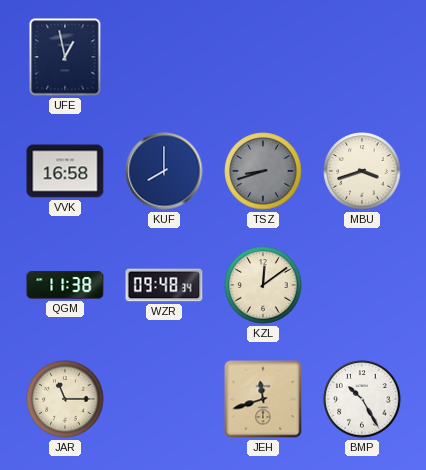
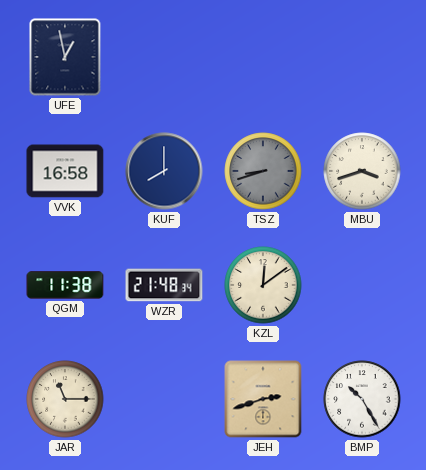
WZR: 09:48 -> 21:48
JEH: 11:42 -> 2:42
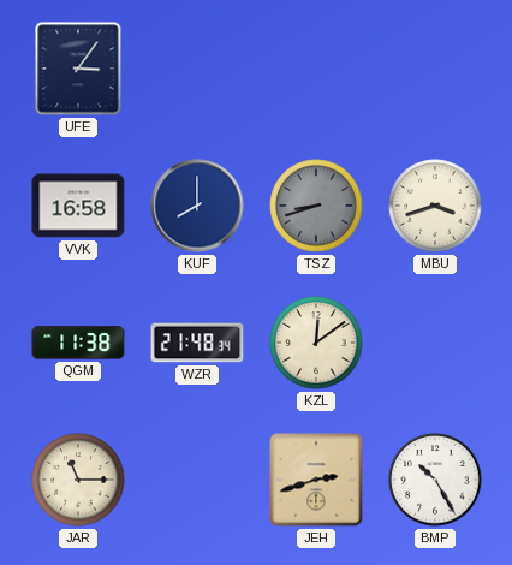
UFE: 12:58 -> 3:06
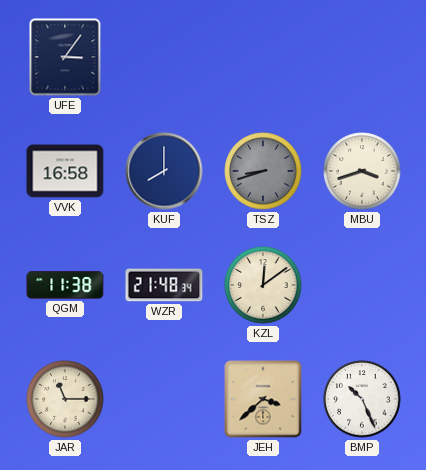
JEH: 2:42 -> 3:38
BMP: 10:25 -> 10:26
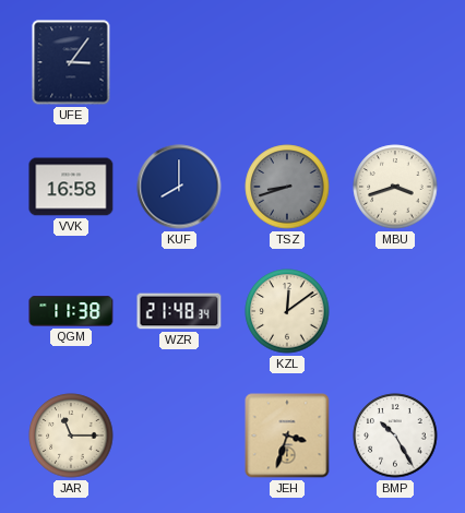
JEH: 3:38 -> 3:33
BMP: 10:26 -> 10:25
